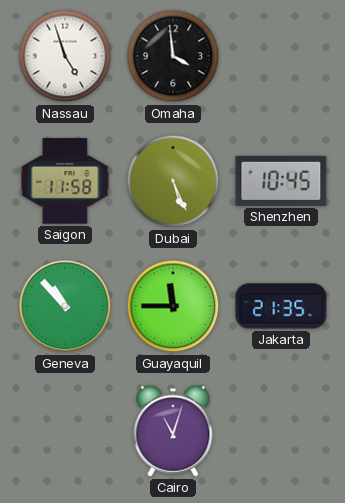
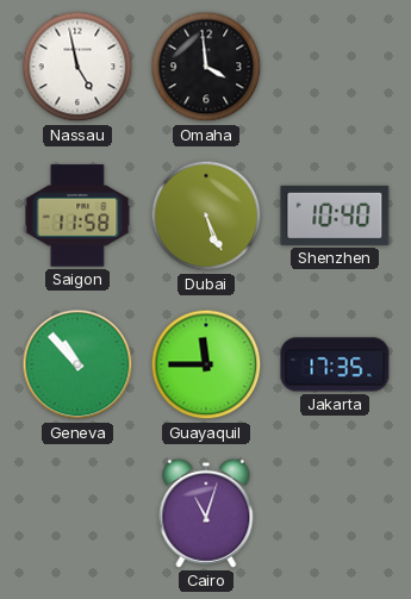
Nassau: 4:57 -> 4:58
Shenzhen: 10:45 -> 10:40
Jakarta: 21:35 -> 17:35
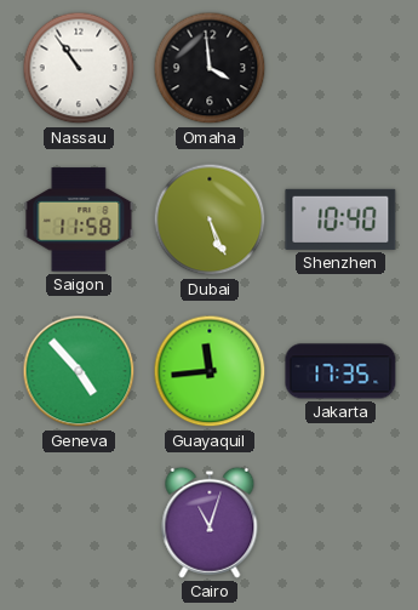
Nassau: 4:58 -> 10:54
Geneva: 10:53 -> 4:53
Guayaquil: 11:45 -> 11:44
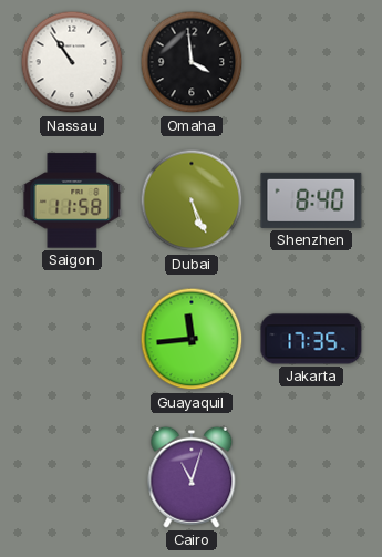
Shenzhen: 10:40 -> 8:40
Geneva: 4:53 -> none
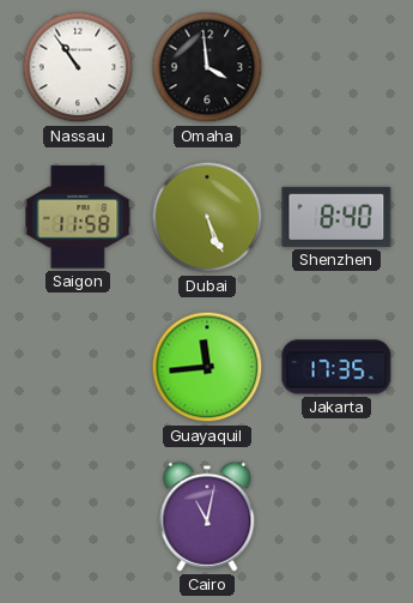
Cairo: 11:03 -> 11:02
